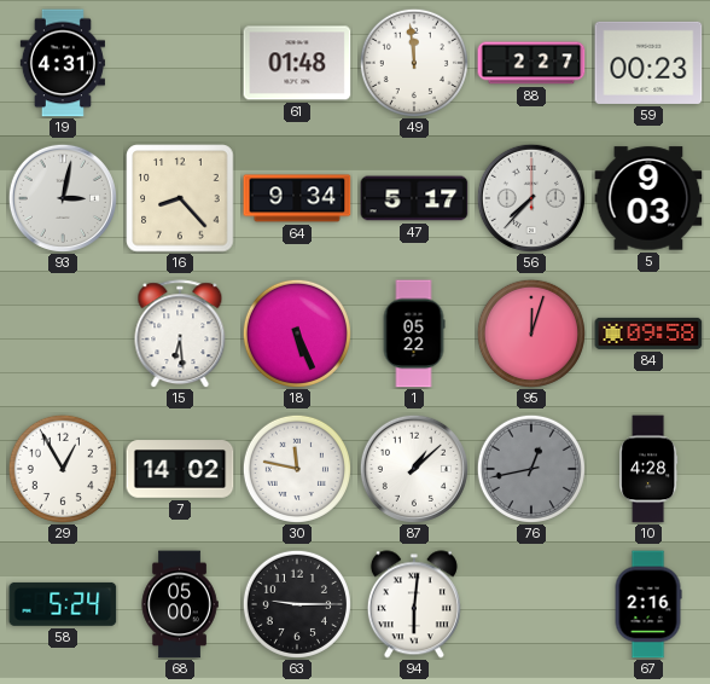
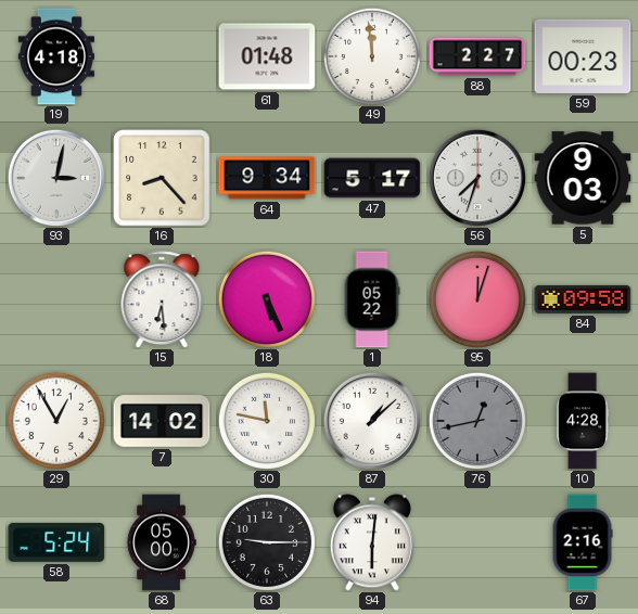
19: 4:31 -> 4:18
56: 7:37 -> 7:33
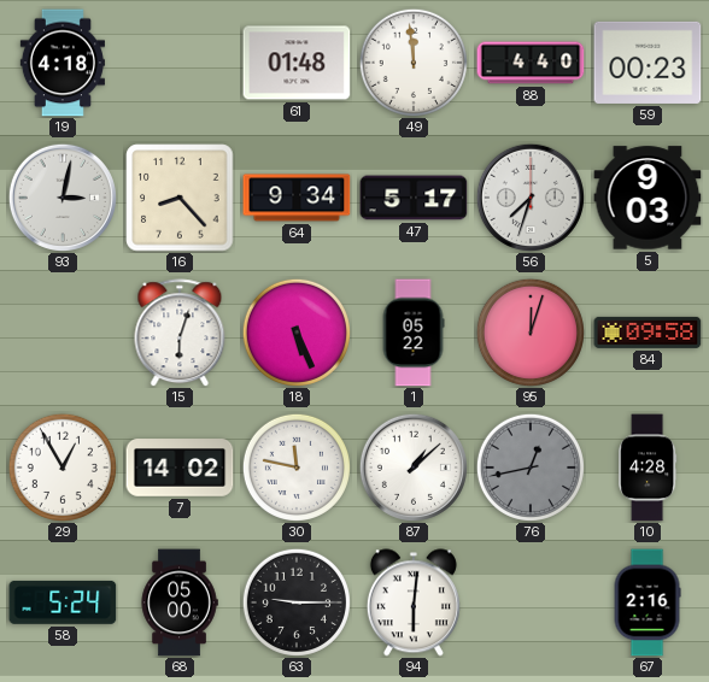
88: 2:27 -> 4:40
15: 6:29 -> 6:03
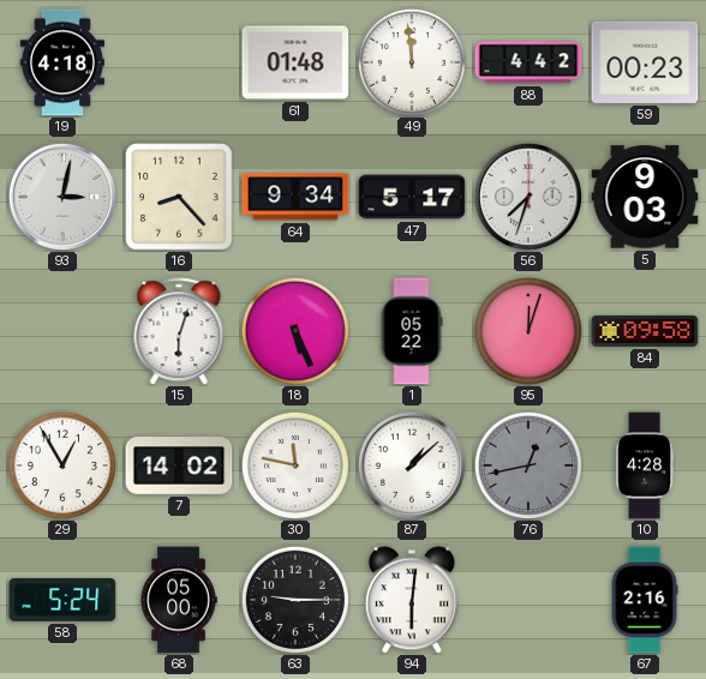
88: 4:40 -> 4:42
